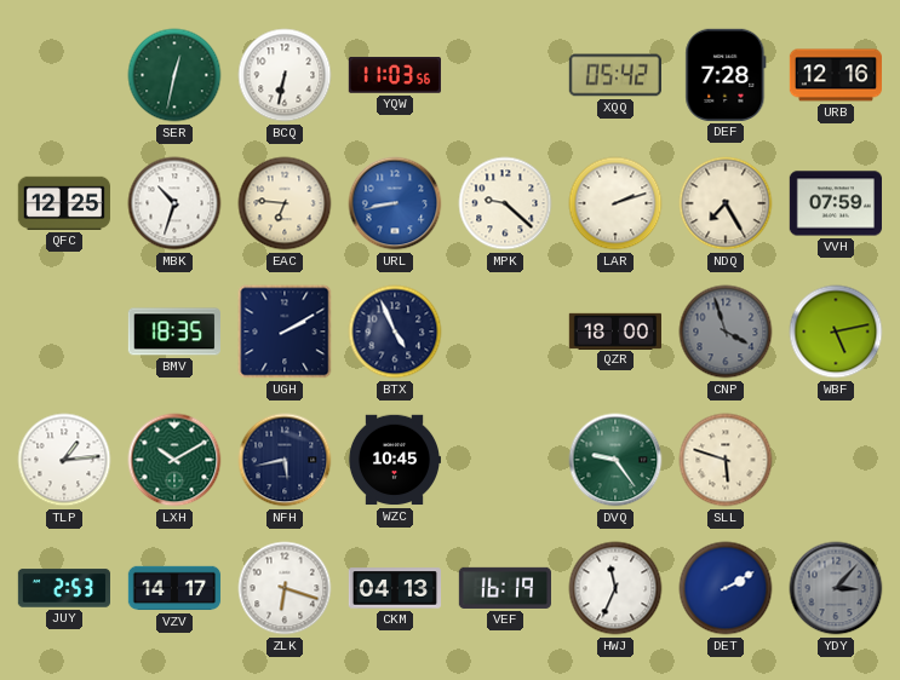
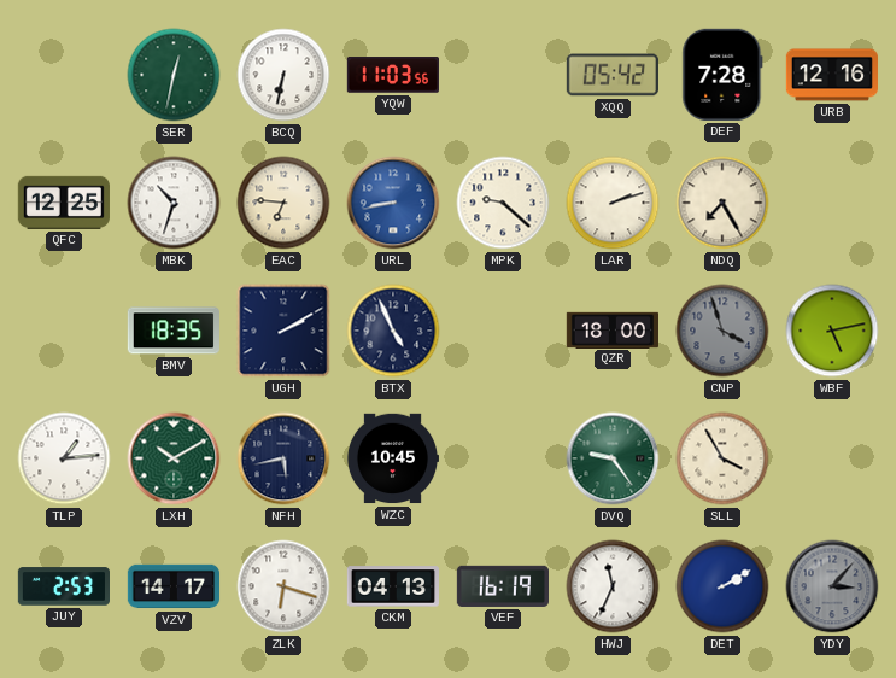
VVH: 07:59 -> none
SLL: 5:48 -> 3:55
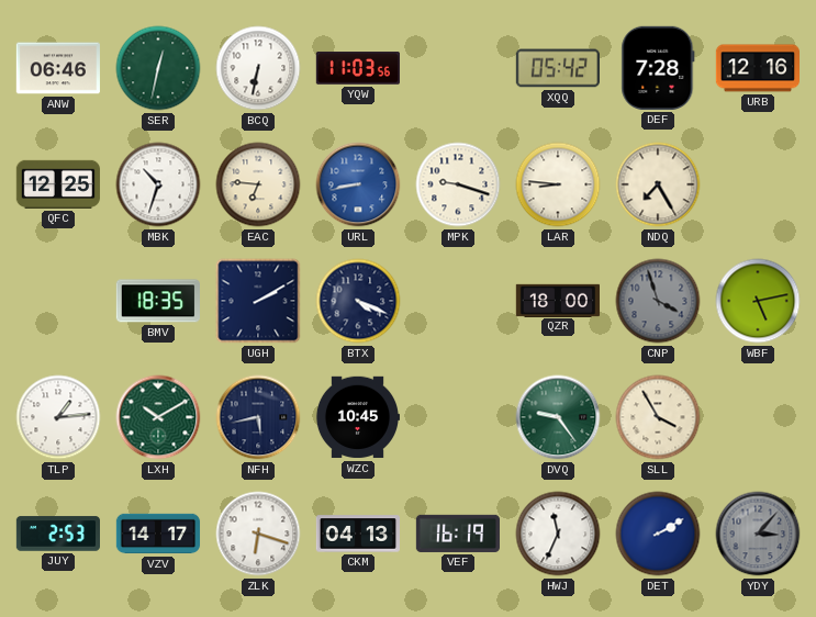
ANW: none -> 06:46
MPK: 9:22 -> 9:18
LAR: 2:12 -> 8:46
BTX: 4:56 -> 4:19
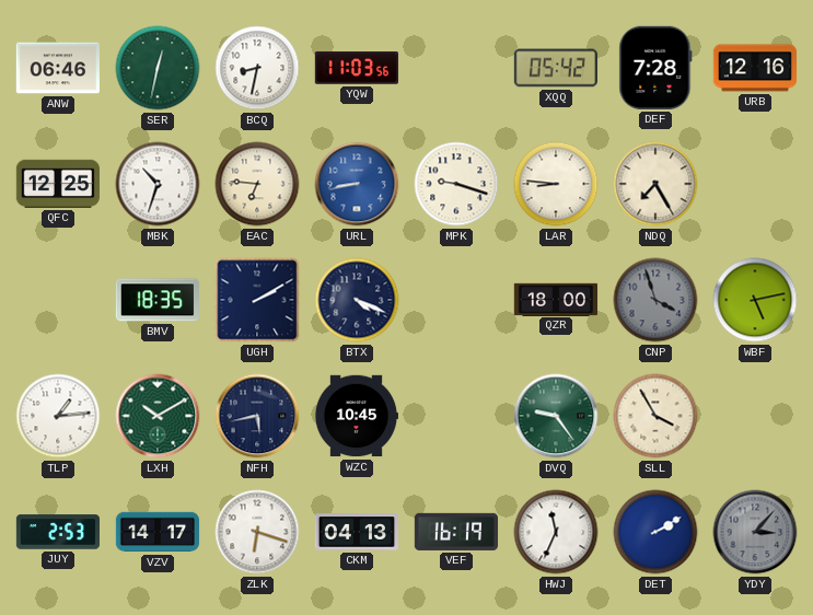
BCQ: 6:32 -> 8:32
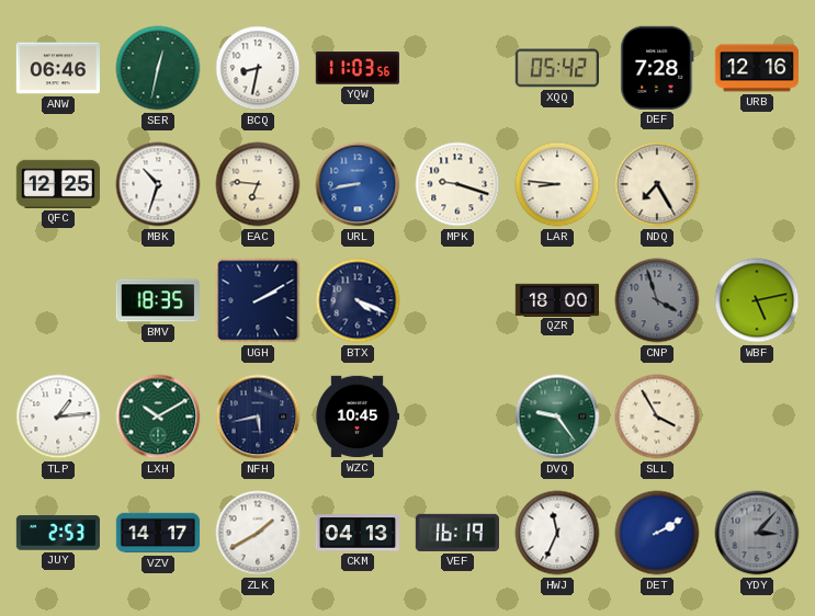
ZLK: 6:18 -> 1:40
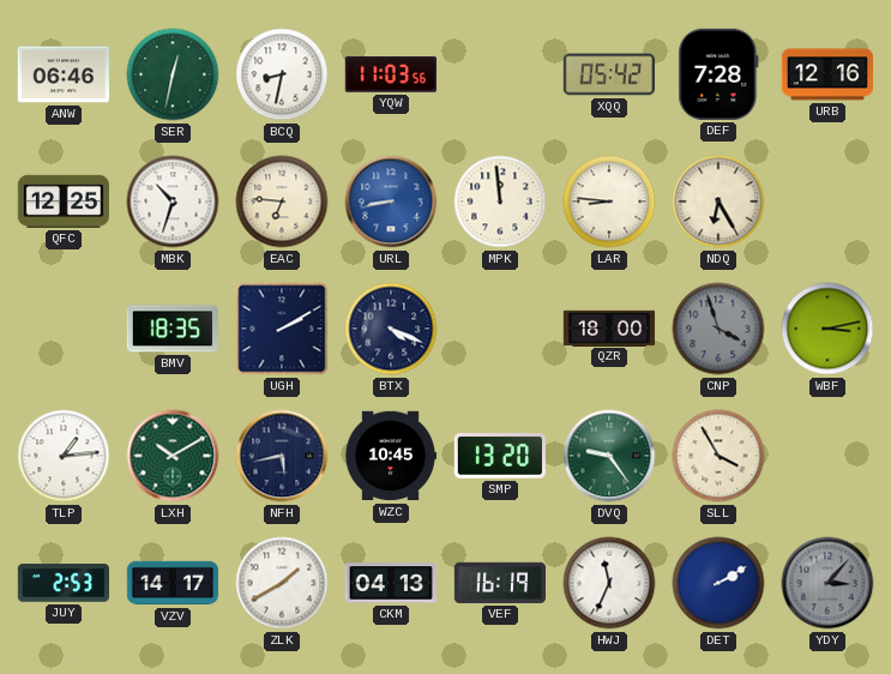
MPK: 9:18 -> 11:59
NDQ: 7:25 -> 6:25
WBF: 5:13 -> 3:13
SMP: none -> 13:20
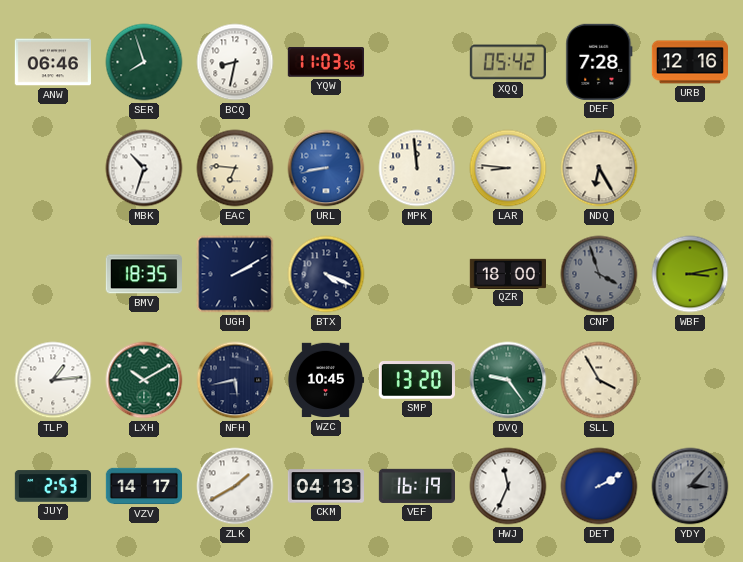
SER: 12:32 -> 7:57
QFC: 12:25 -> none
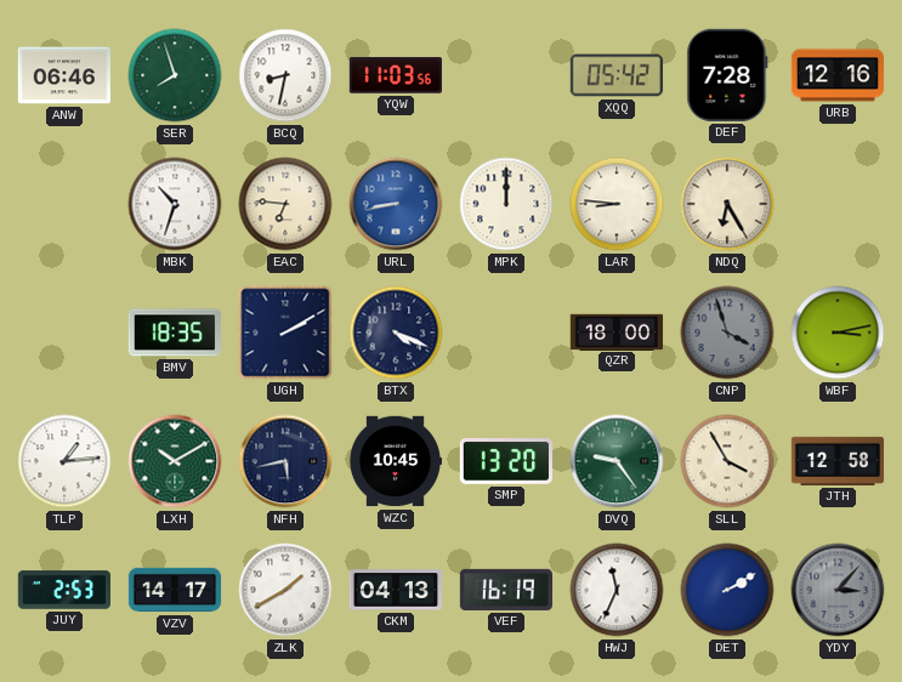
MPK: 11:59 -> 12:00
JTH: none -> 12:58
